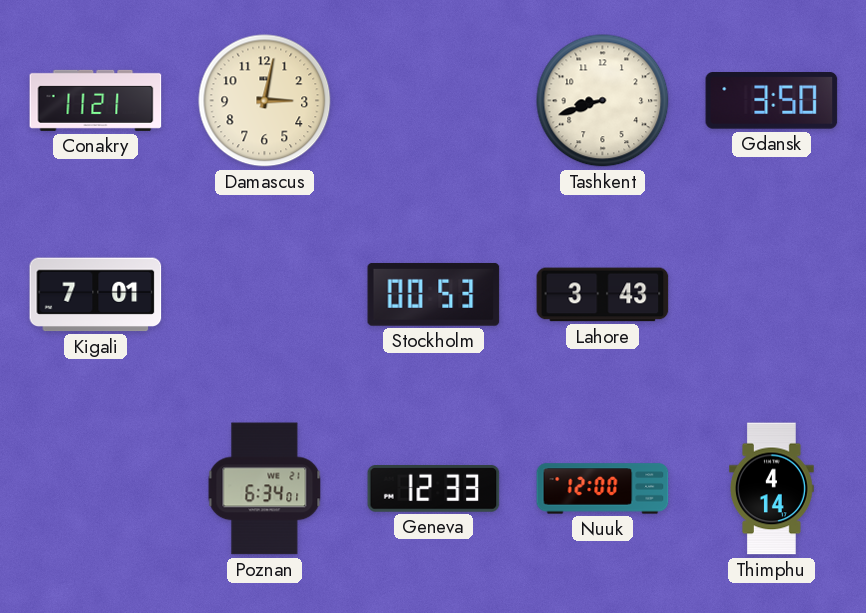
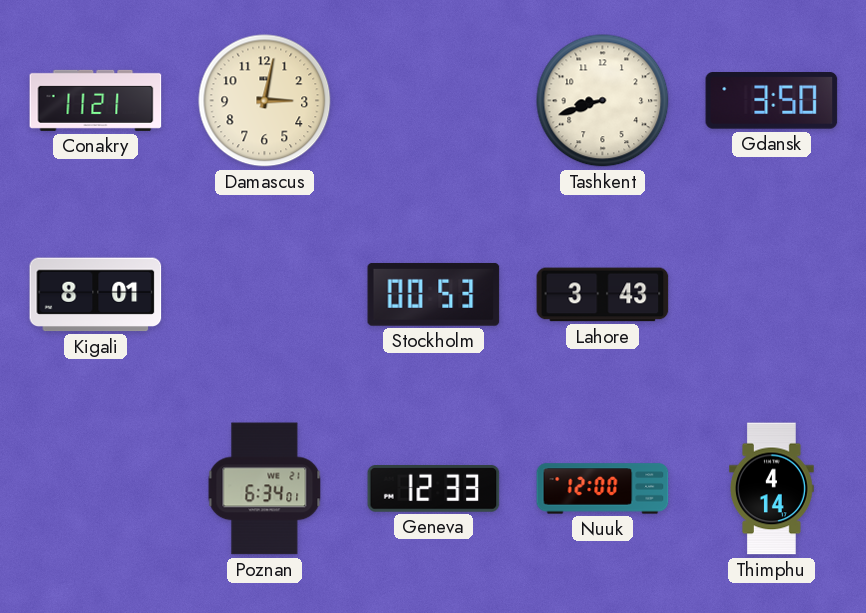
Kigali: 7:01 -> 8:01
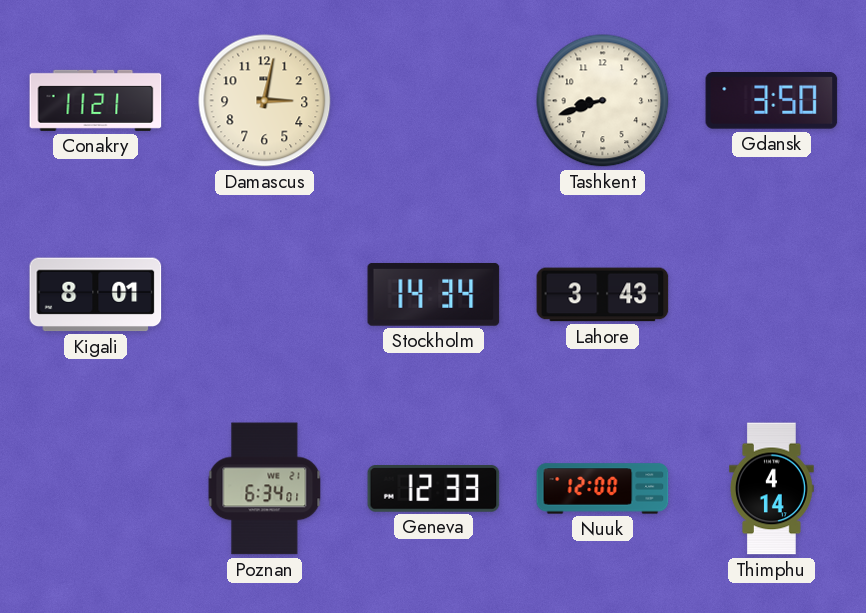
Stockholm: 00:53 -> 14:34
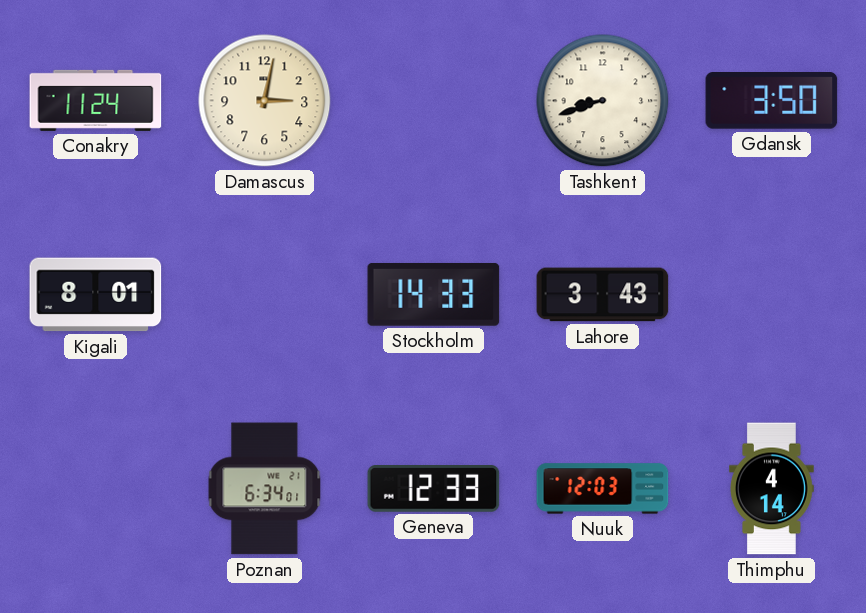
Conakry: 11:21 -> 11:24
Stockholm: 14:34 -> 14:33
Nuuk: 12:00 -> 12:03
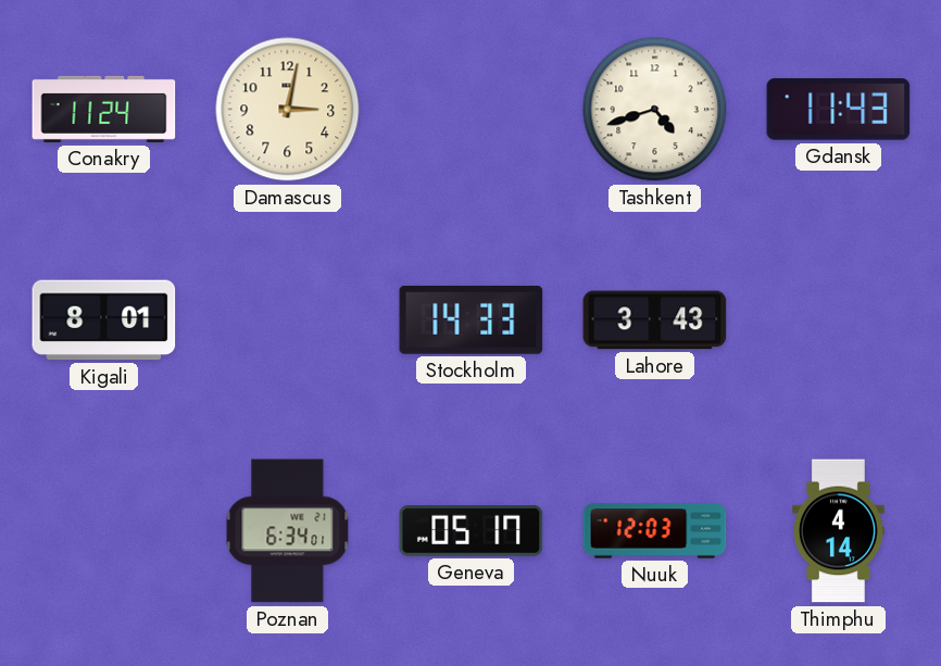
Tashkent: 8:42 -> 4:42
Gdansk: 3:50 -> 11:43
Geneva: 12:33 -> 05:17
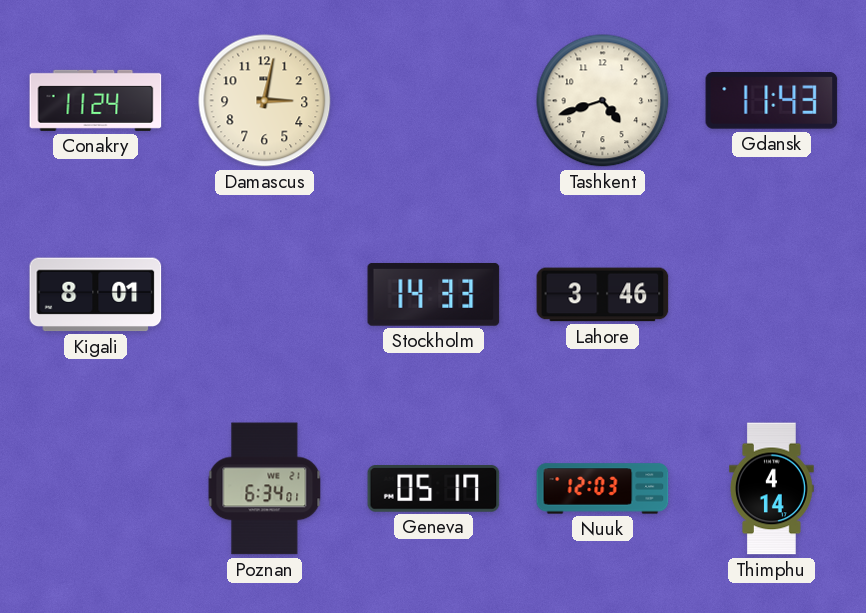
Lahore: 3:43 -> 3:46
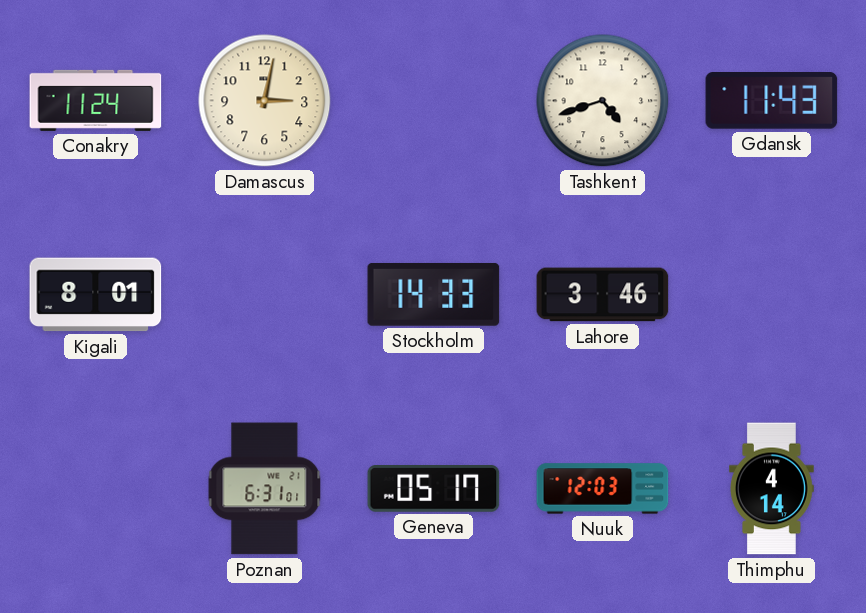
Poznan: 6:34 -> 6:31
